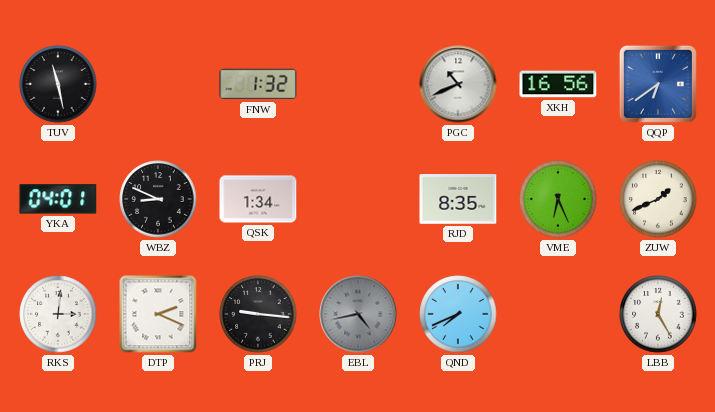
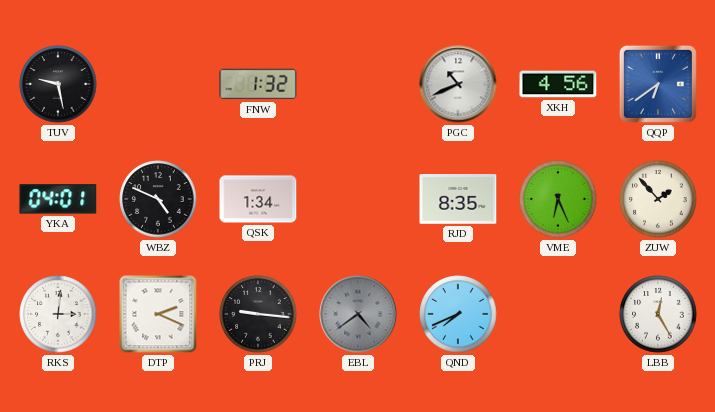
TUV: 11:28 -> 9:28
XKH: 16:56 -> 4:56
WBZ: 8:49 -> 4:49
ZUW: 1:41 -> 1:53
EBL: 4:43 -> 4:39
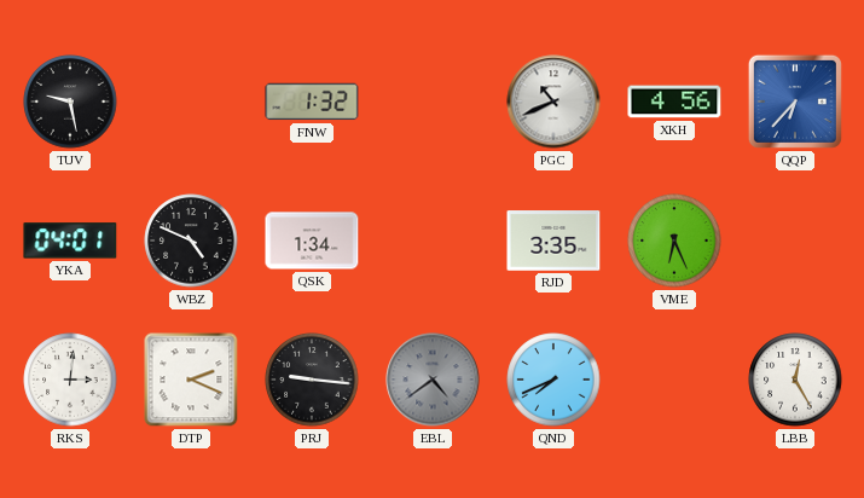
QQP: 6:39 -> 6:37
RJD: 8:35 -> 3:35
ZUW: 1:53 -> none
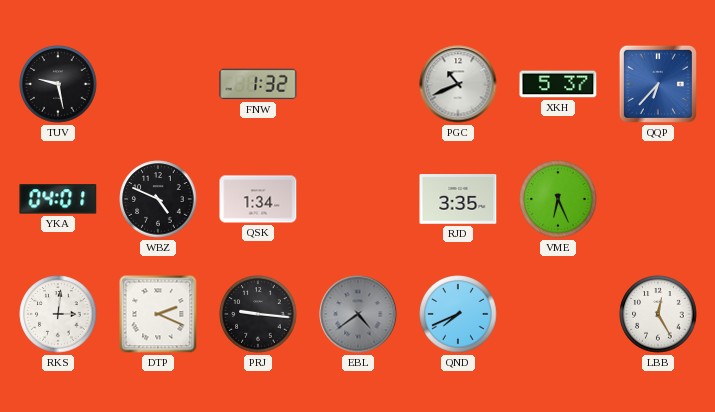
XKH: 4:56 -> 5:37
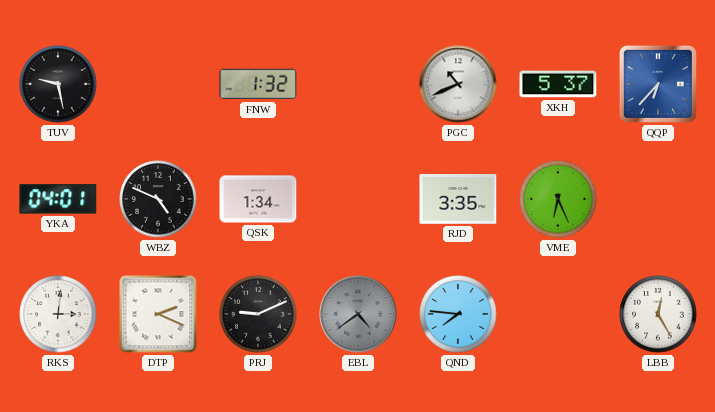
PRJ: 9:16 -> 9:11
QND: 7:41 -> 7:46
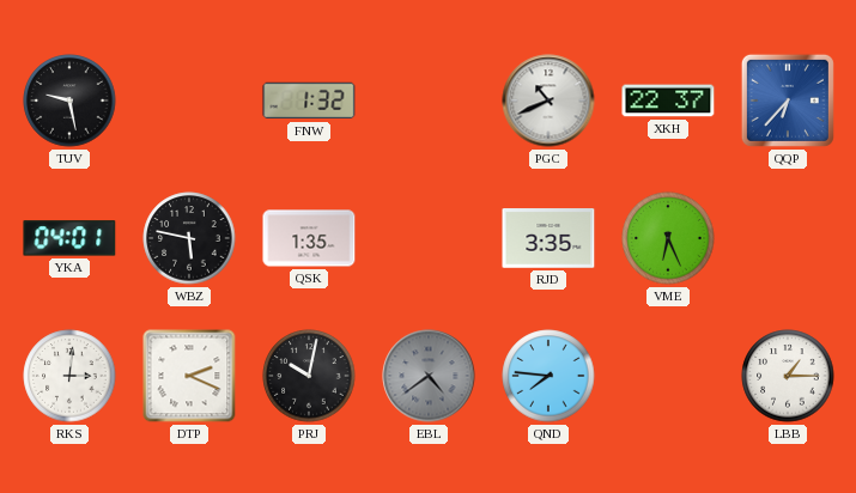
XKH: 5:37 -> 22:37
WBZ: 4:49 -> 5:47
QSK: 1:34 -> 1:35
PRJ: 9:11 -> 10:02
LBB: 12:25 -> 1:15
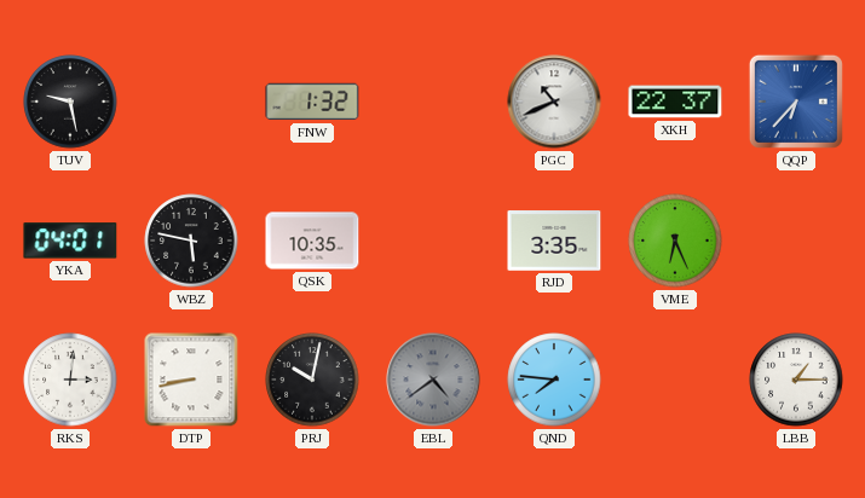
QSK: 1:35 -> 10:35
DTP: 2:19 -> 8:43
